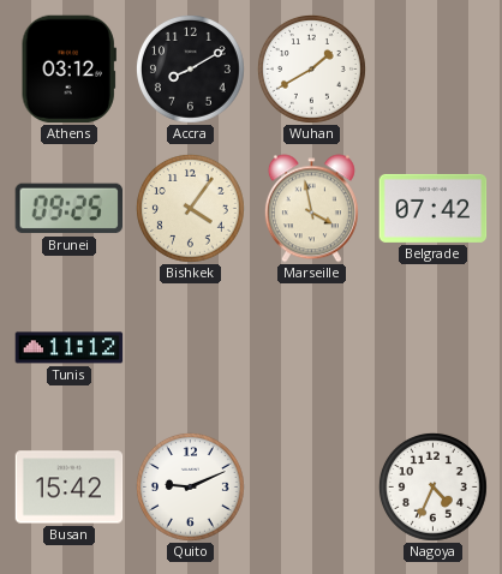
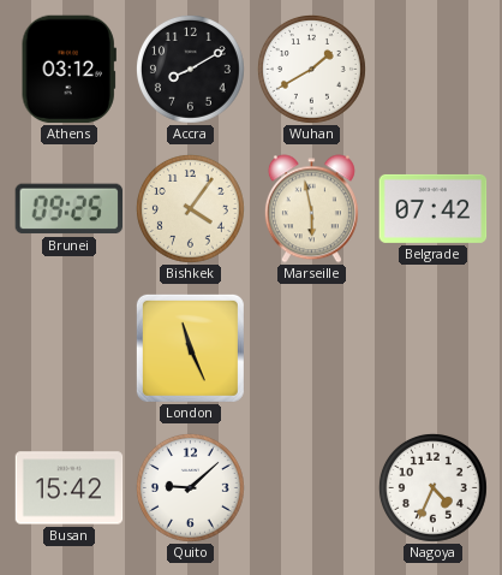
Marseille: 3:58 -> 5:58
Tunis: 11:12 -> none
London: none -> 11:26
Quito: 9:11 -> 9:08
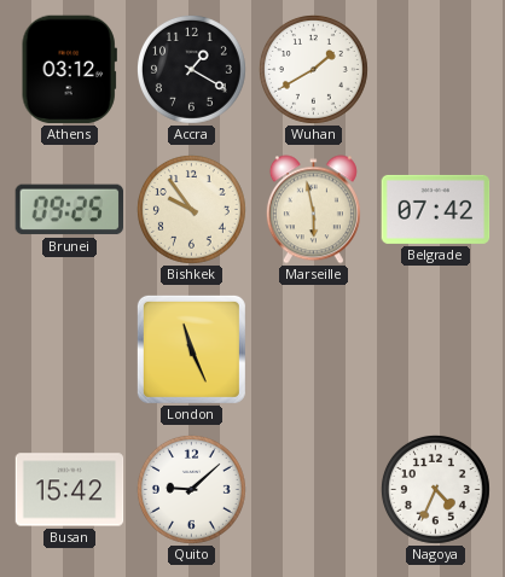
Accra: 8:10 -> 1:20
Bishkek: 4:06 -> 9:54
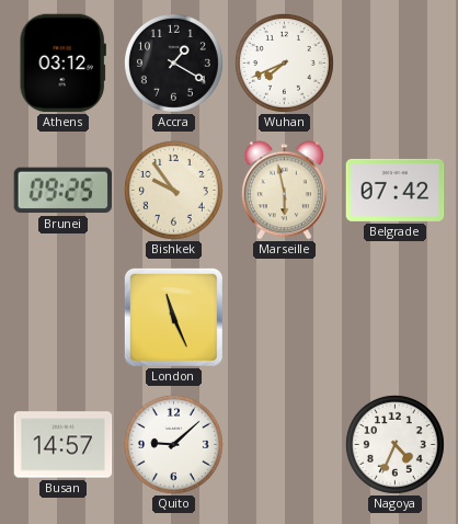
Wuhan: 1:40 -> 7:41
Busan: 15:42 -> 14:57
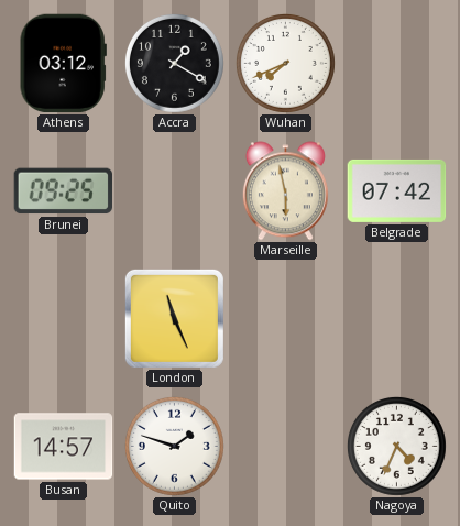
Bishkek: 9:54 -> none
Quito: 9:08 -> 1:48
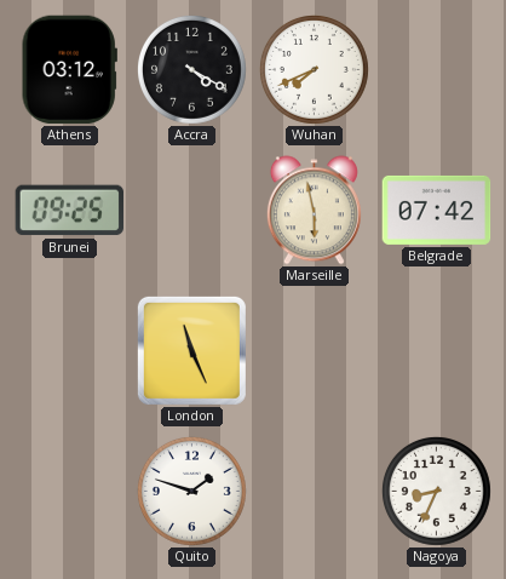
Accra: 1:20 -> 4:20
Busan: 14:57 -> none
Nagoya: 4:34 -> 8:34
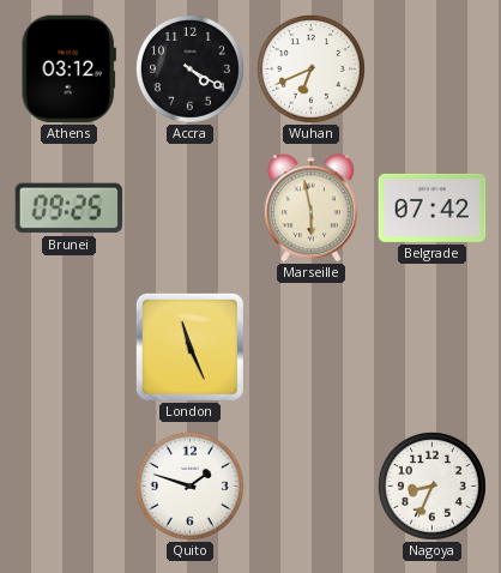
Wuhan: 7:41 -> 6:41
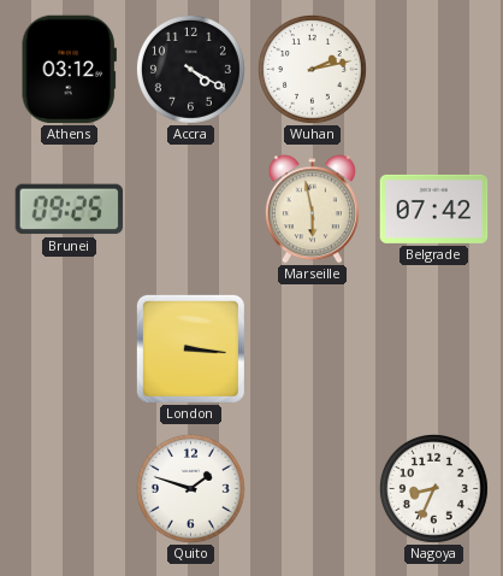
Wuhan: 6:41 -> 2:13
London: 11:26 -> 3:16
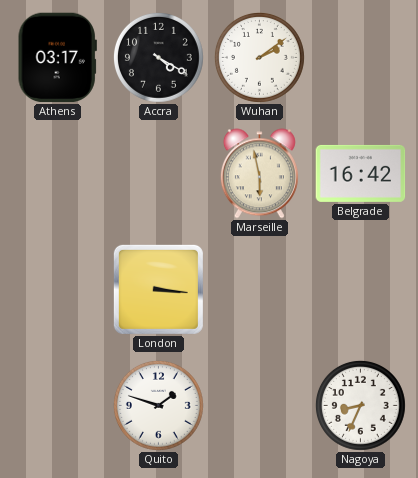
Athens: 03:12 -> 03:17
Wuhan: 2:13 -> 2:09
Brunei: 09:25 -> none
Belgrade: 07:42 -> 16:42
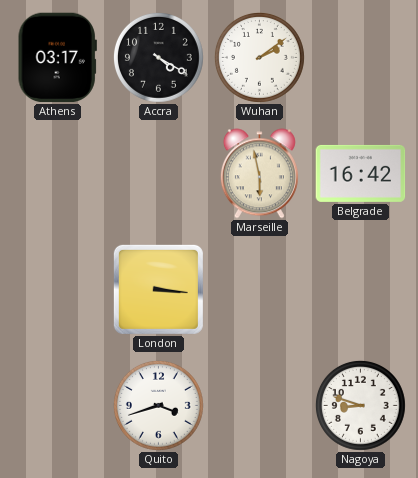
Quito: 1:48 -> 3:42
Nagoya: 8:34 -> 8:48
